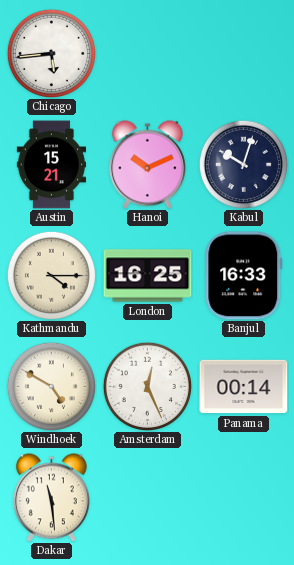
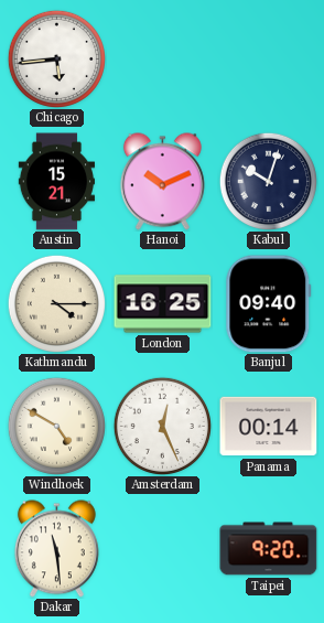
Banjul: 16:33 -> 09:40
Taipei: none -> 9:20
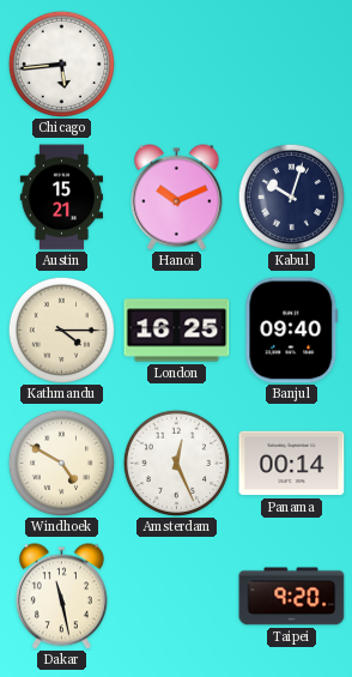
Dakar: 11:29 -> 11:28
